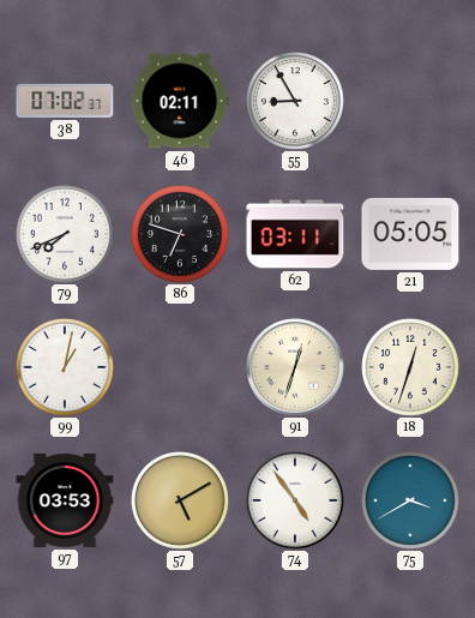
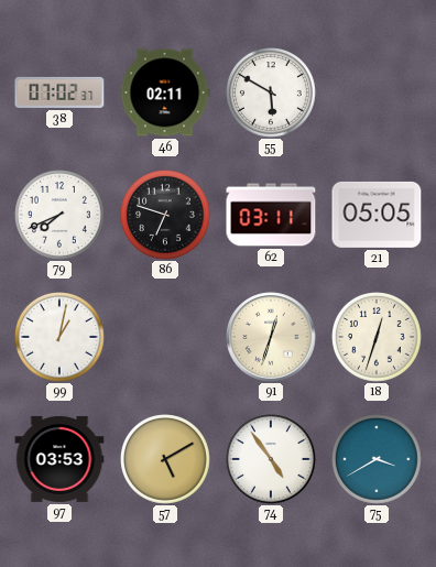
55: 8:55 -> 5:50
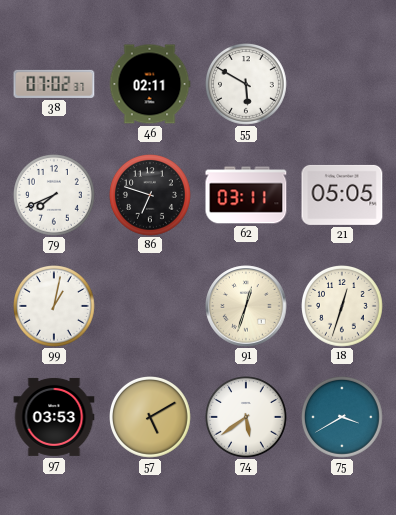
74: 4:54 -> 5:39
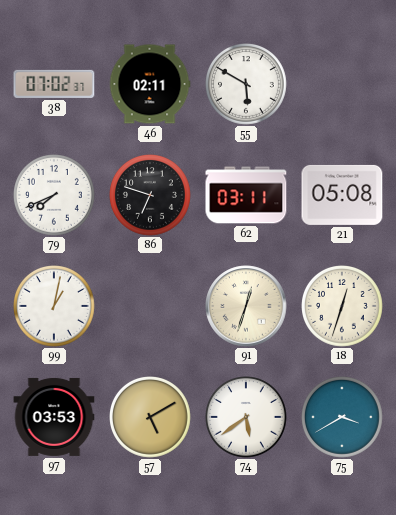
21: 05:05 -> 05:08
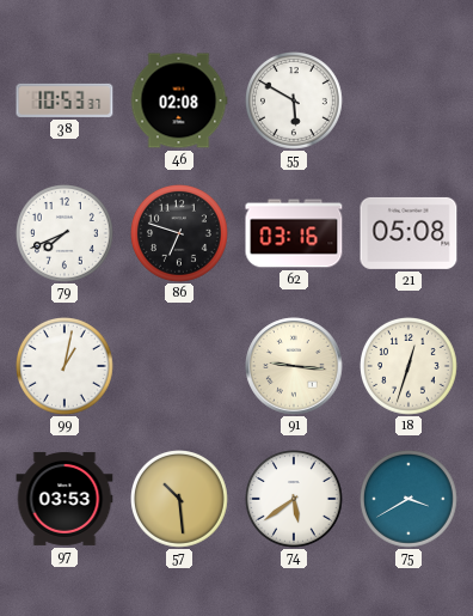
38: 07:02 -> 10:53
46: 02:11 -> 02:08
62: 03:11 -> 03:16
91: 12:33 -> 9:16
57: 5:10 -> 10:29
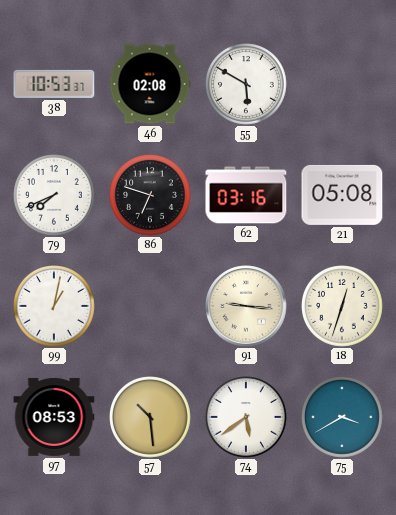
97: 03:53 -> 08:53
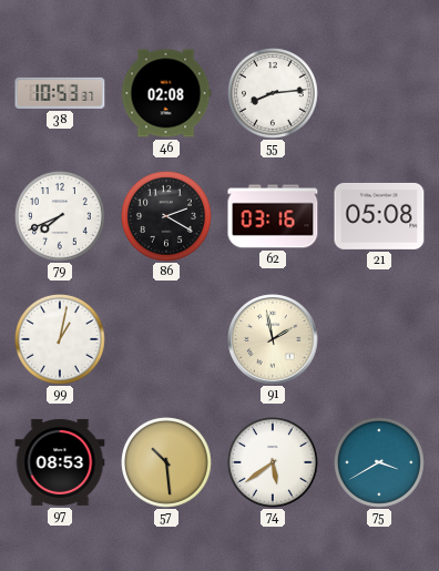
55: 5:50 -> 8:14
86: 6:48 -> 2:20
91: 9:16 -> 1:58
18: 12:33 -> none
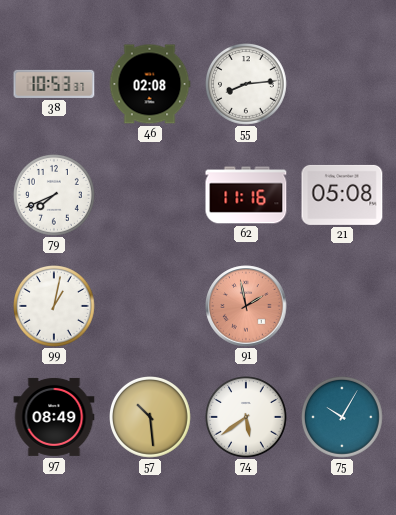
86: 2:20 -> none
62: 03:16 -> 11:16
91 dial: cream -> salmon
97: 08:53 -> 08:49
75: 3:40 -> 10:05
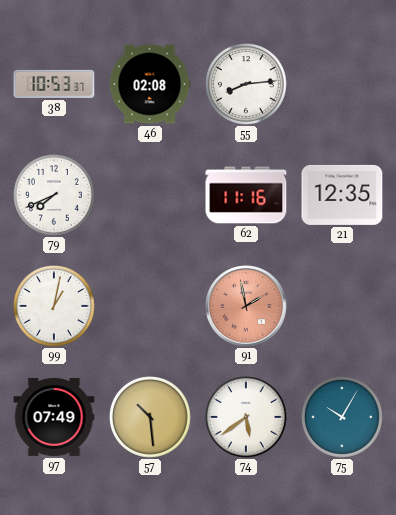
21: 05:08 -> 12:35
97: 08:49 -> 07:49
